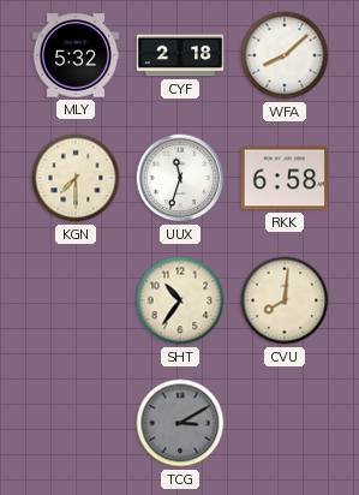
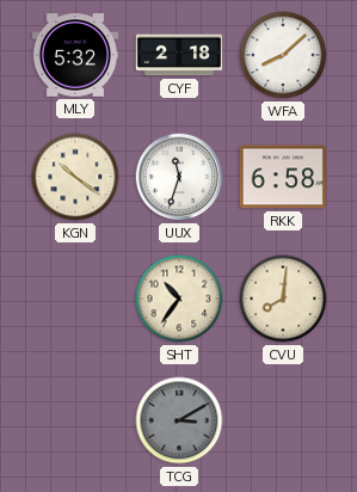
KGN: 7:30 -> 10:21
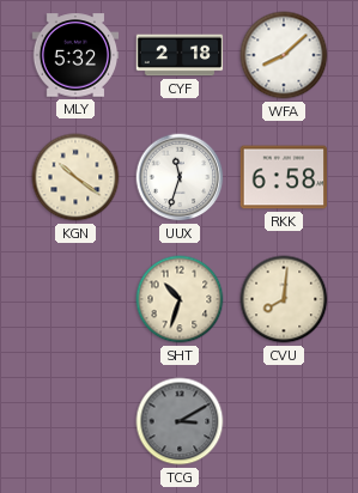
SHT: 10:36 -> 10:33
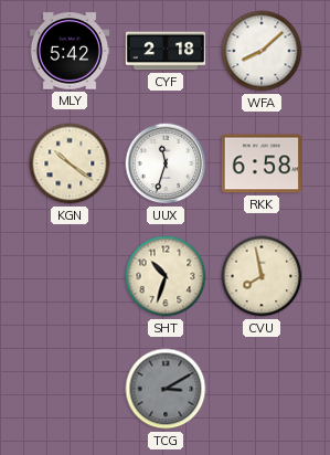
MLY: 5:32 -> 5:42
CVU: 8:01 -> 7:58
